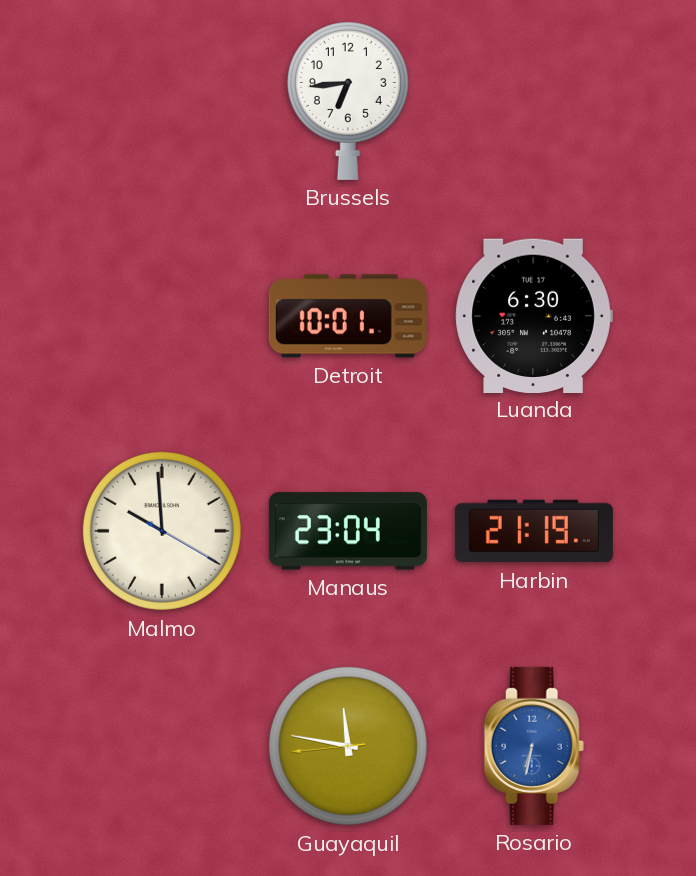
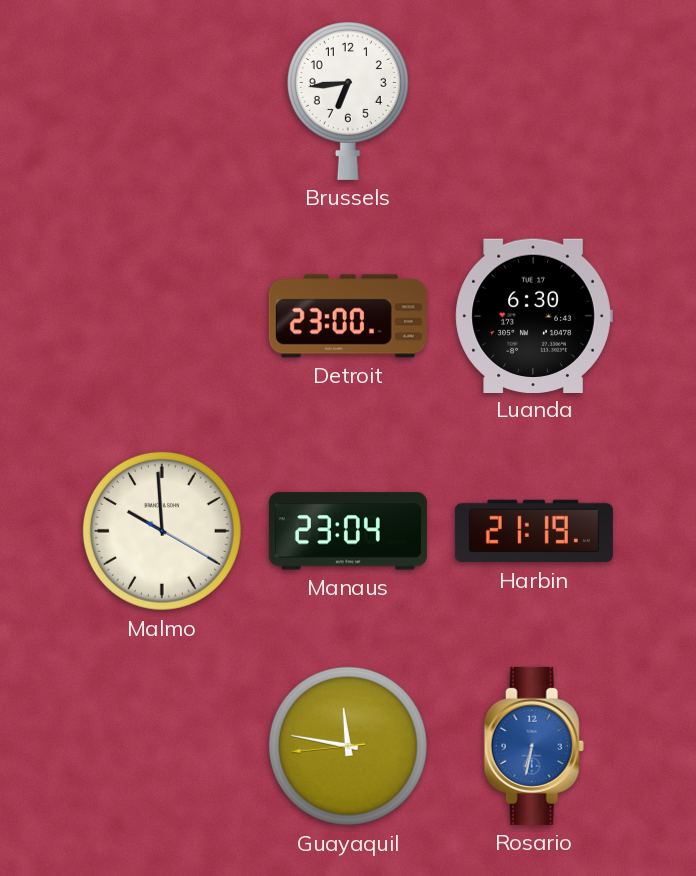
Detroit: 10:01 -> 23:00
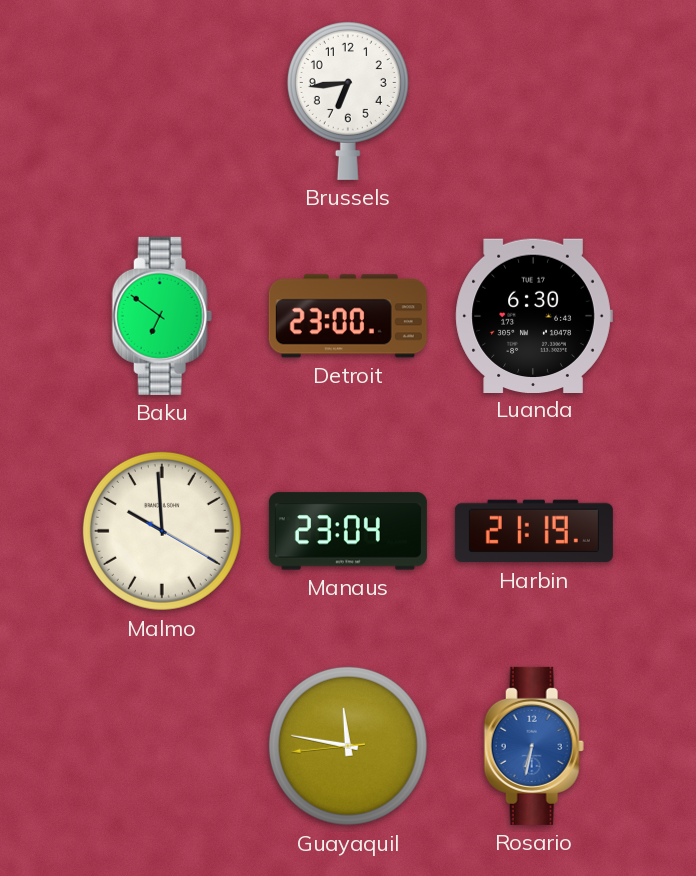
Baku: none -> 6:51
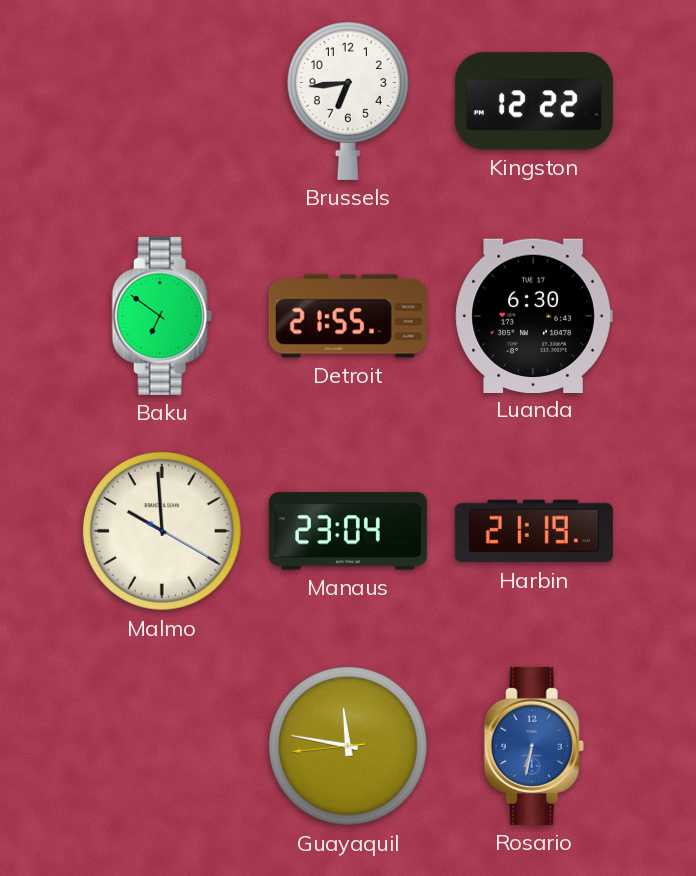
Kingston: none -> 12:22
Detroit: 23:00 -> 21:55
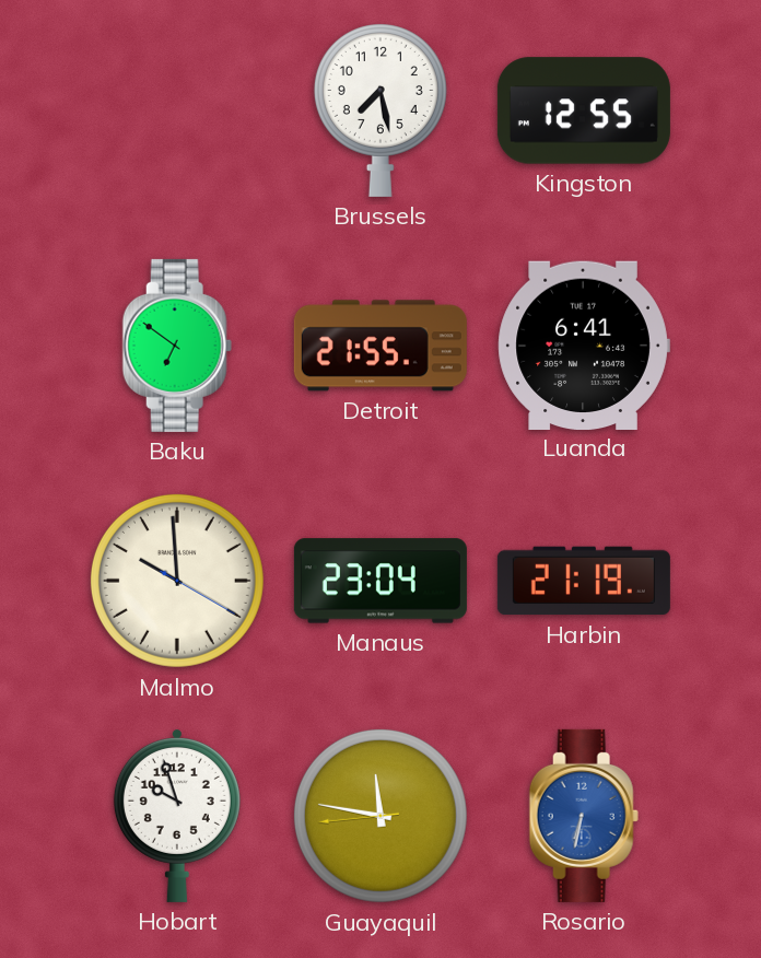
Brussels: 6:44 -> 7:28
Kingston: 12:22 -> 12:55
Luanda: 6:30 -> 6:41
Hobart: none -> 9:57
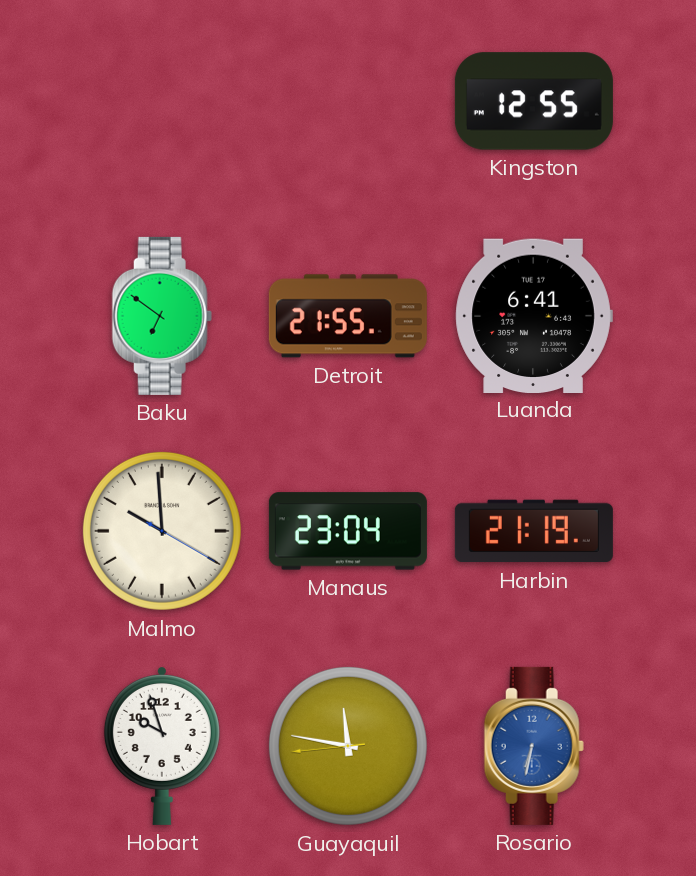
Brussels: 7:28 -> none
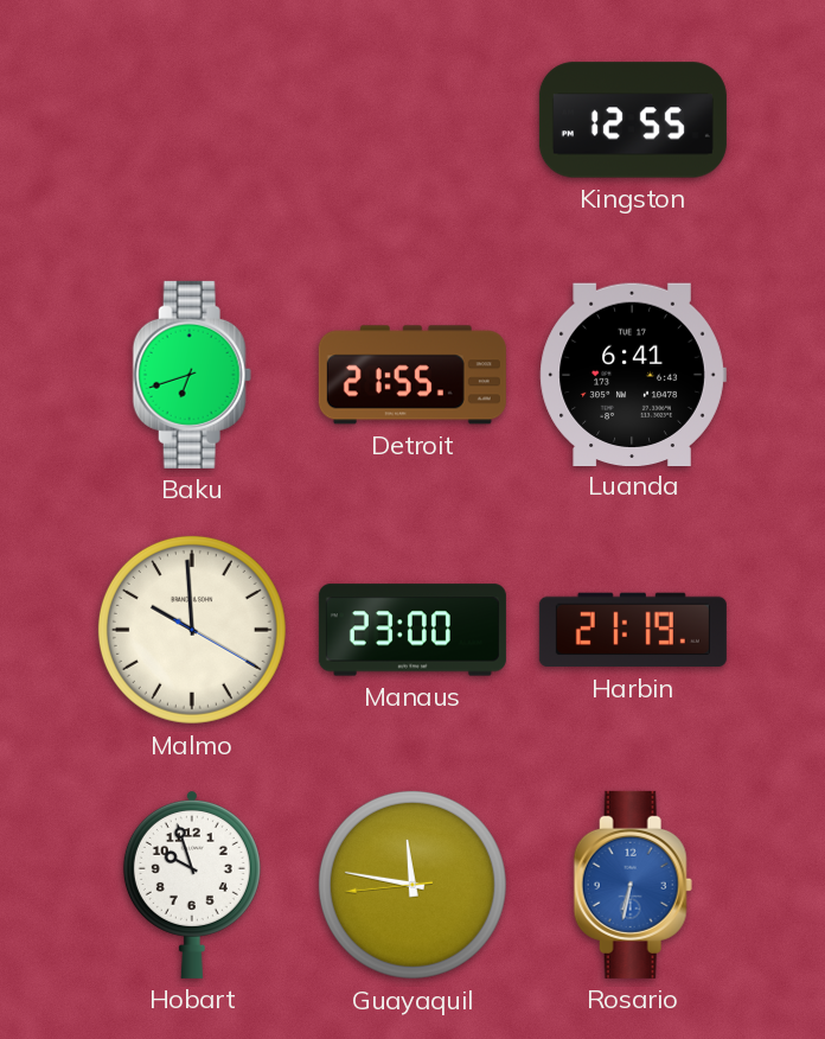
Baku: 6:51 -> 6:42
Manaus: 23:04 -> 23:00
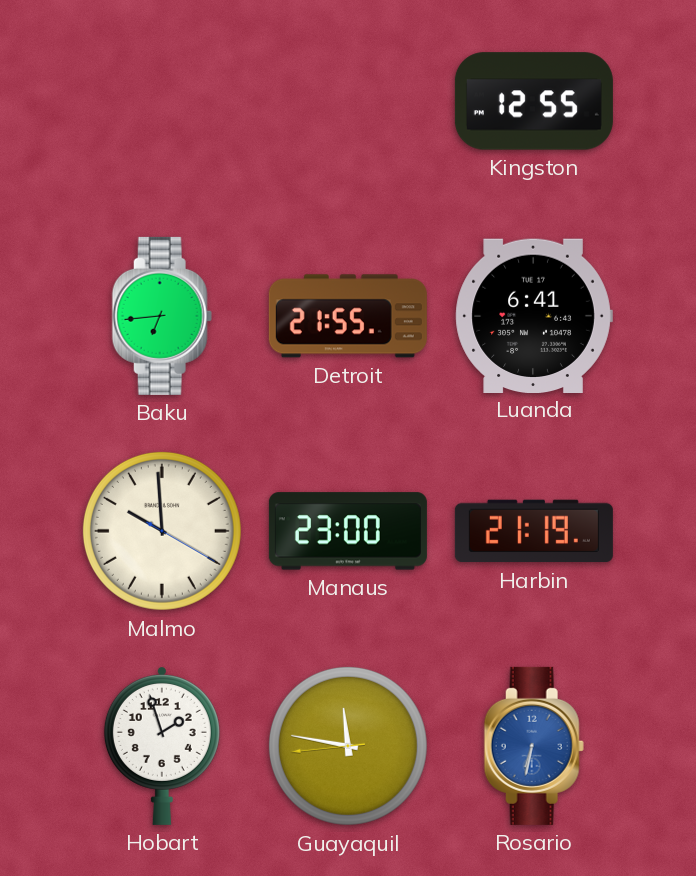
Baku: 6:42 -> 6:44
Hobart: 9:57 -> 1:57
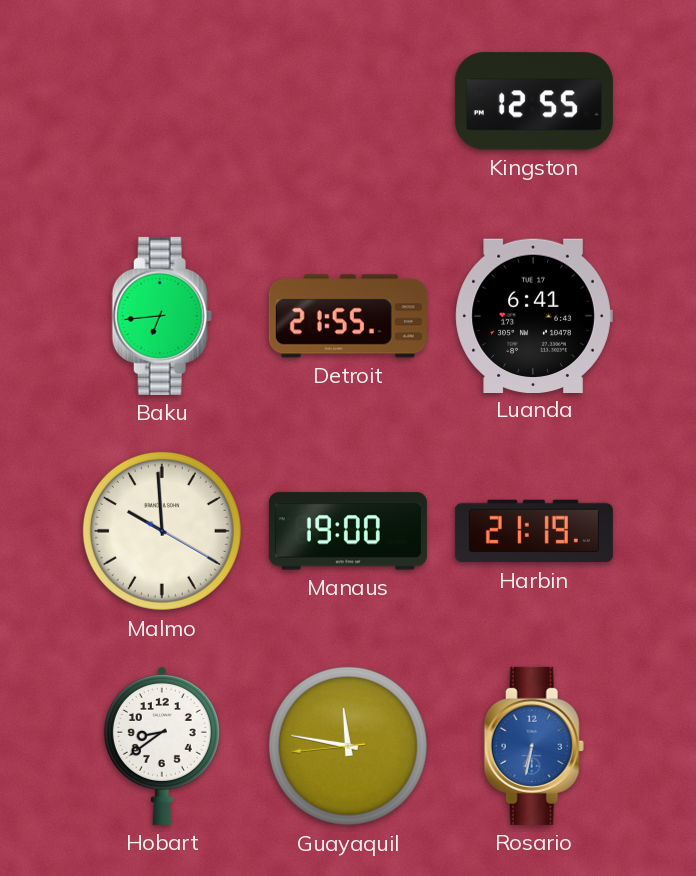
Manaus: 23:00 -> 19:00
Hobart: 1:57 -> 8:39
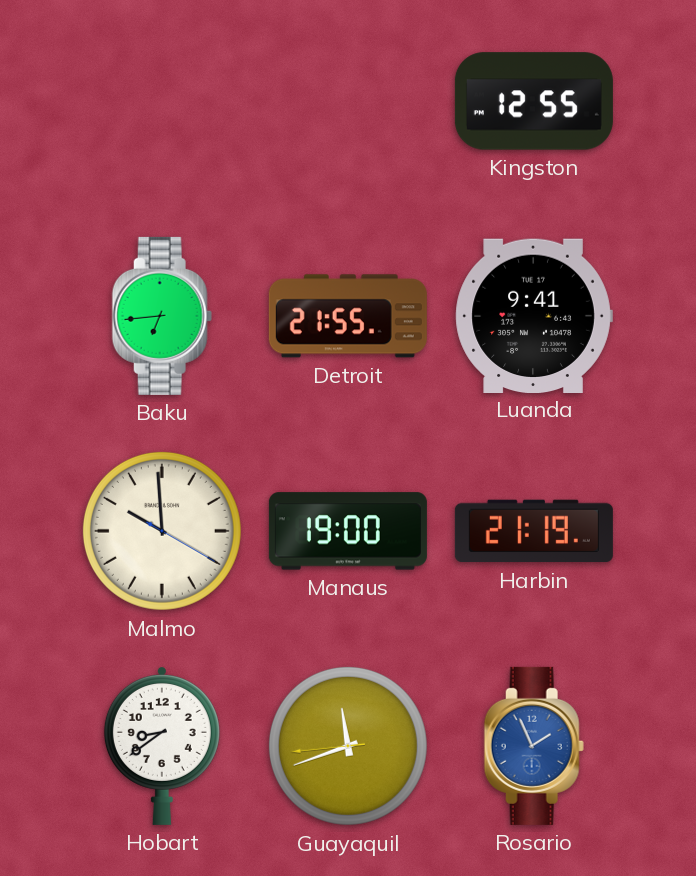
Luanda: 6:41 -> 9:41
Guayaquil: 11:46 -> 11:41
Rosario: 6:32 -> 1:56
